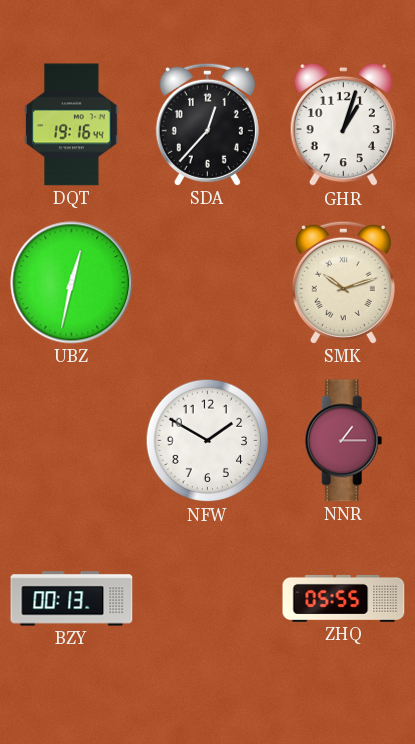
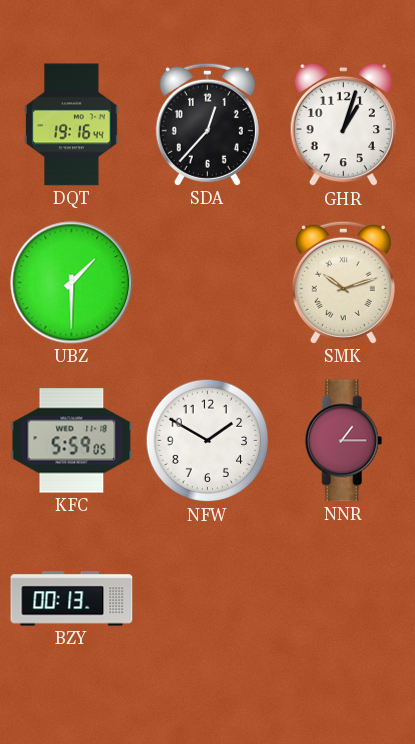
UBZ: 12:32 -> 1:30
KFC: none -> 5:59
ZHQ: 05:55 -> none
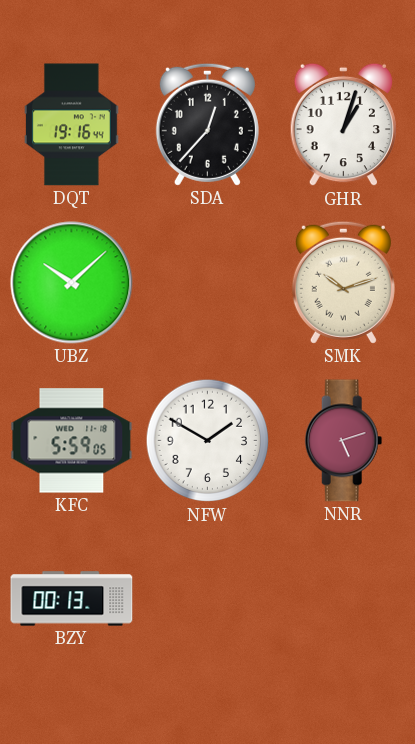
UBZ: 1:30 -> 10:08
NNR: 1:15 -> 5:12
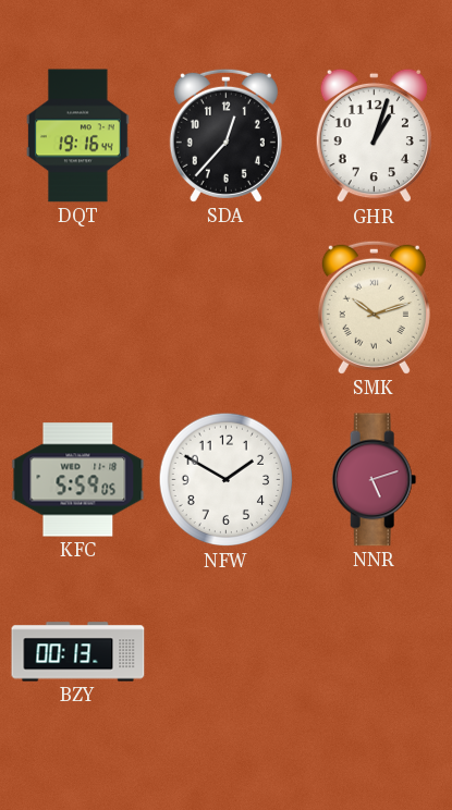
UBZ: 10:08 -> none
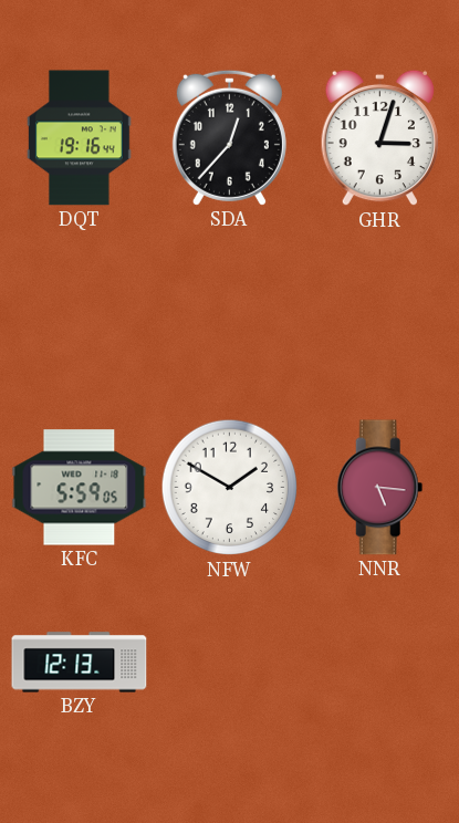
GHR: 1:03 -> 3:03
SMK: 10:12 -> none
NNR: 5:12 -> 5:16
BZY: 00:13 -> 12:13
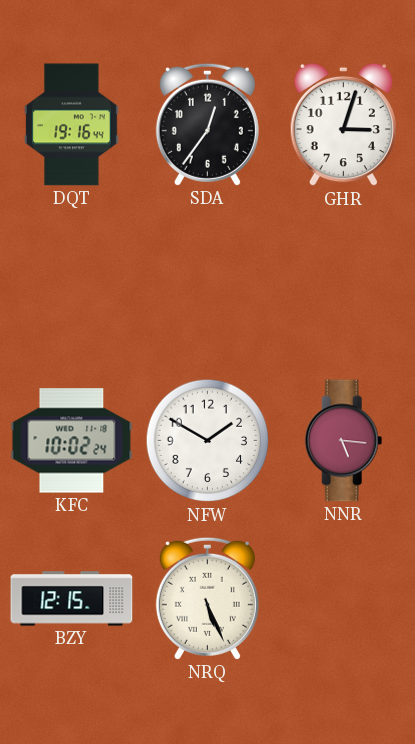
SDA: 12:37 -> 12:36
KFC: 5:59 -> 10:02
BZY: 12:13 -> 12:15
NRQ: none -> 5:26
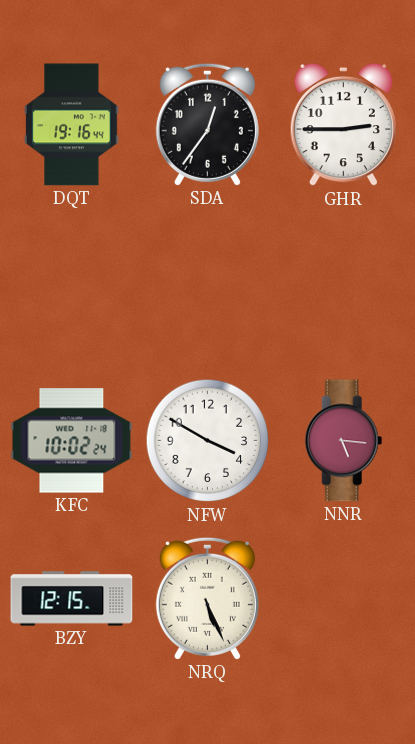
GHR: 3:03 -> 2:45
NFW: 1:50 -> 3:50
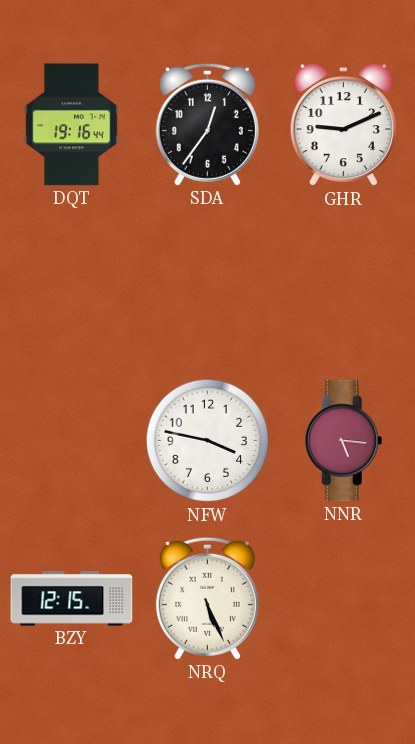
GHR: 2:45 -> 9:11
KFC: 10:02 -> none
NFW: 3:50 -> 3:47
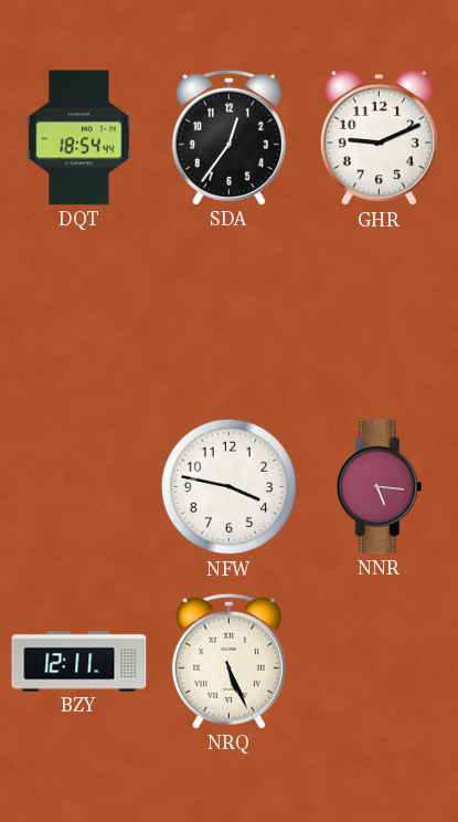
DQT: 19:16 -> 18:54
BZY: 12:15 -> 12:11
